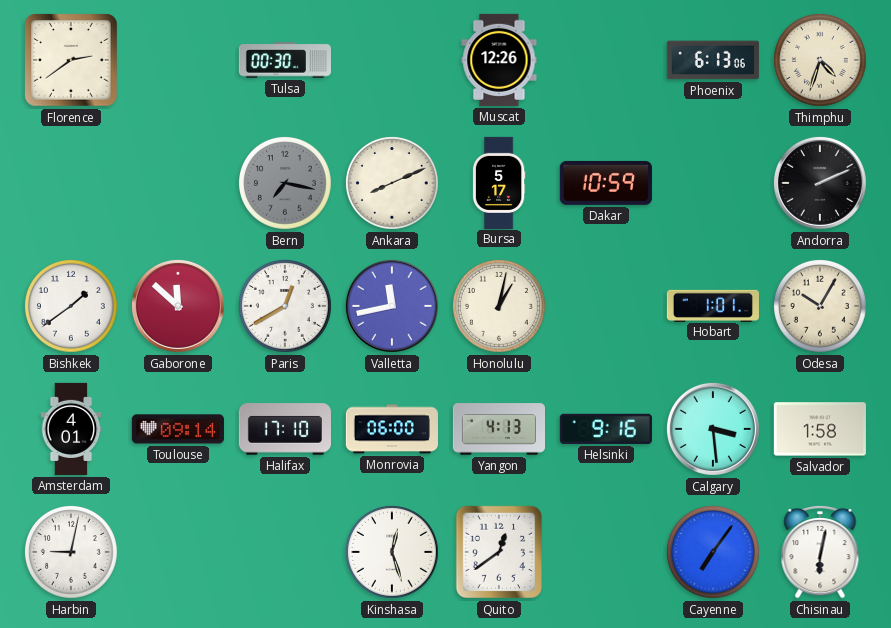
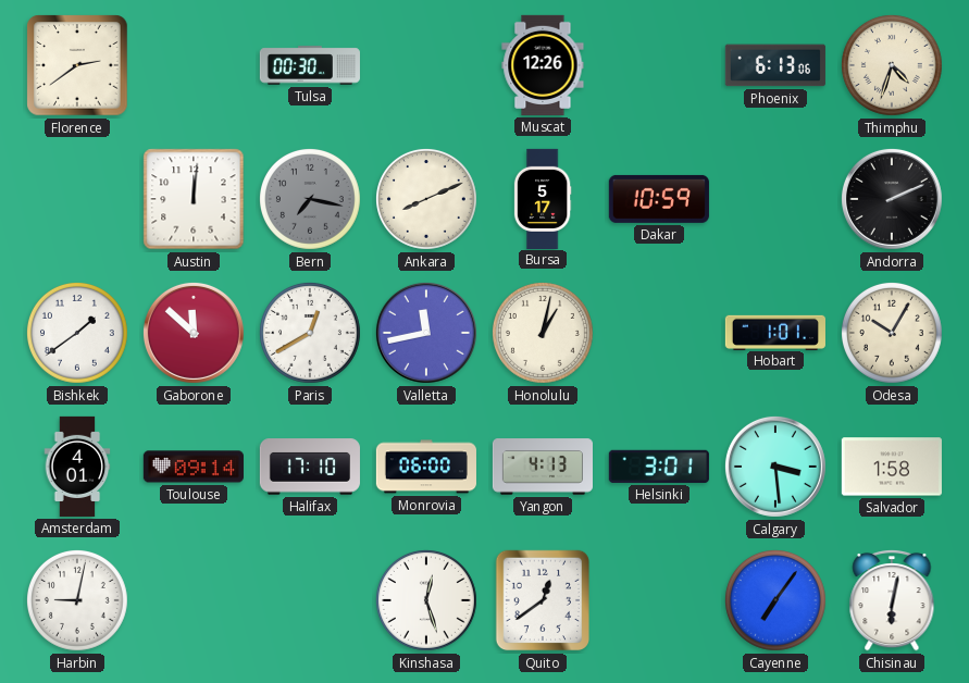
Austin: none -> 12:01
Helsinki: 9:16 -> 3:01
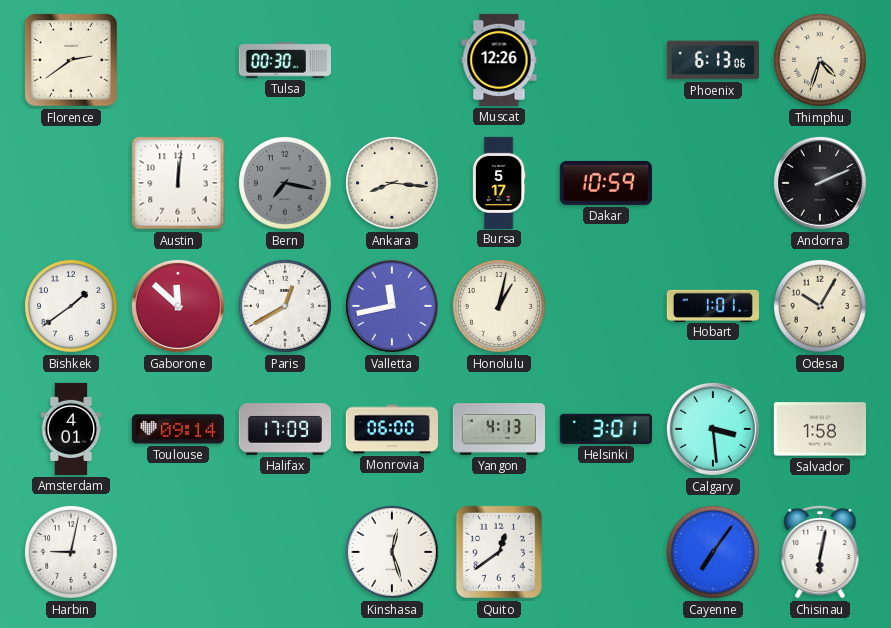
Ankara: 8:11 -> 8:16
Halifax: 17:10 -> 17:09
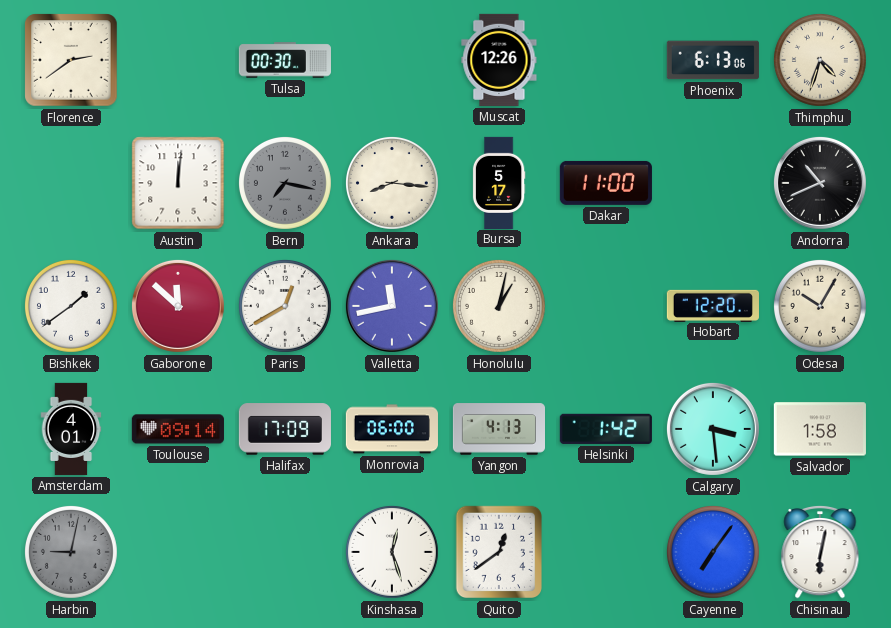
Dakar: 10:59 -> 11:00
Andorra: 2:11 -> 10:41
Hobart: 1:01 -> 12:20
Helsinki: 3:01 -> 1:42
Harbin dial: white -> grey
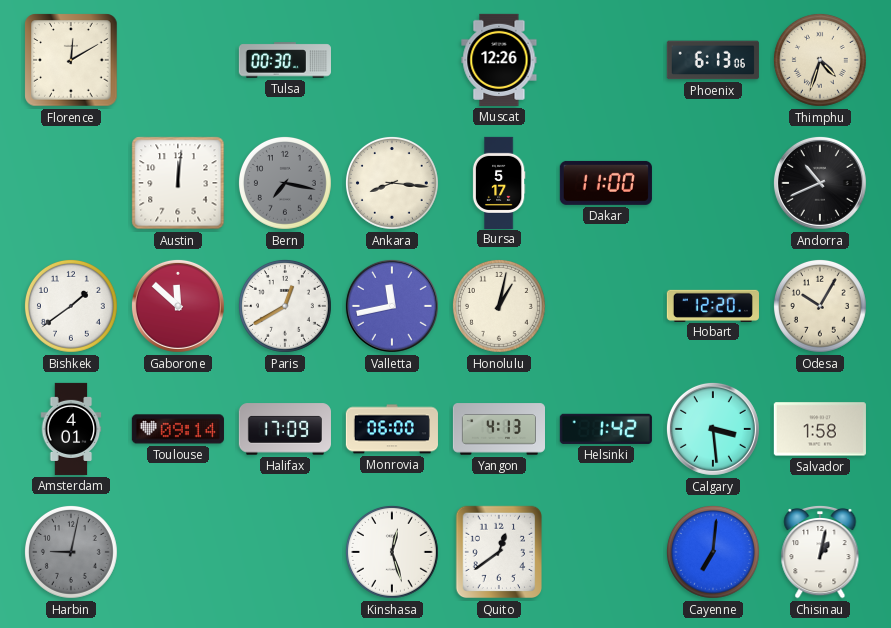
Florence: 2:39 -> 12:10
Cayenne: 7:06 -> 7:01
Chisinau: 6:02 -> 1:02
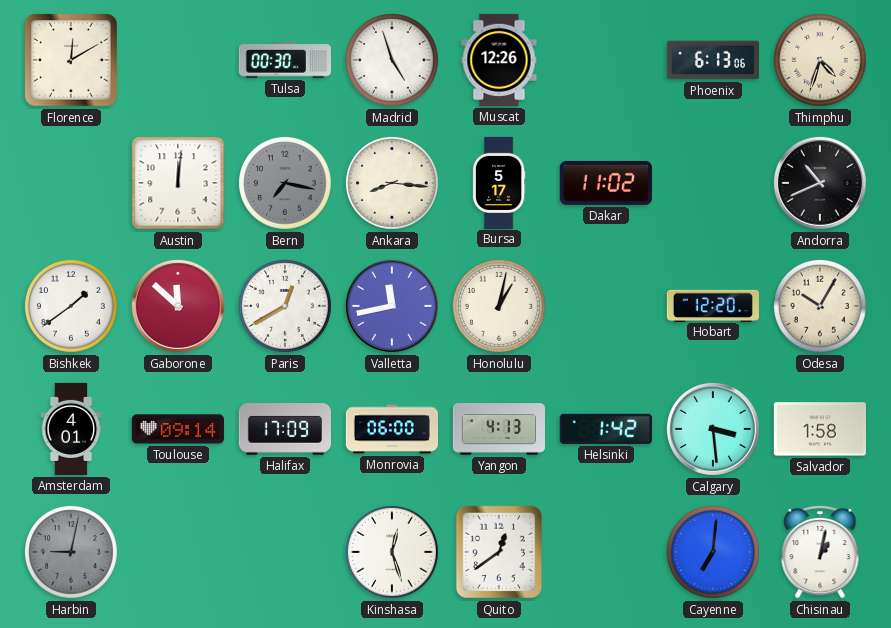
Madrid: none -> 4:57
Dakar: 11:00 -> 11:02
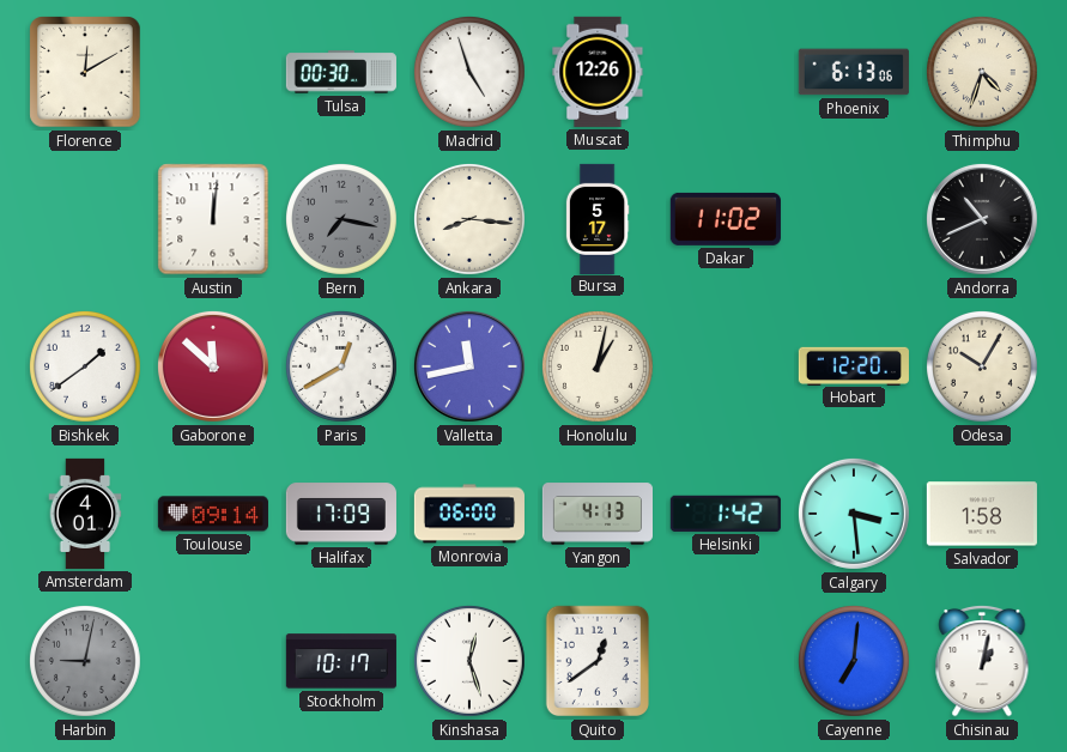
Stockholm: none -> 10:17
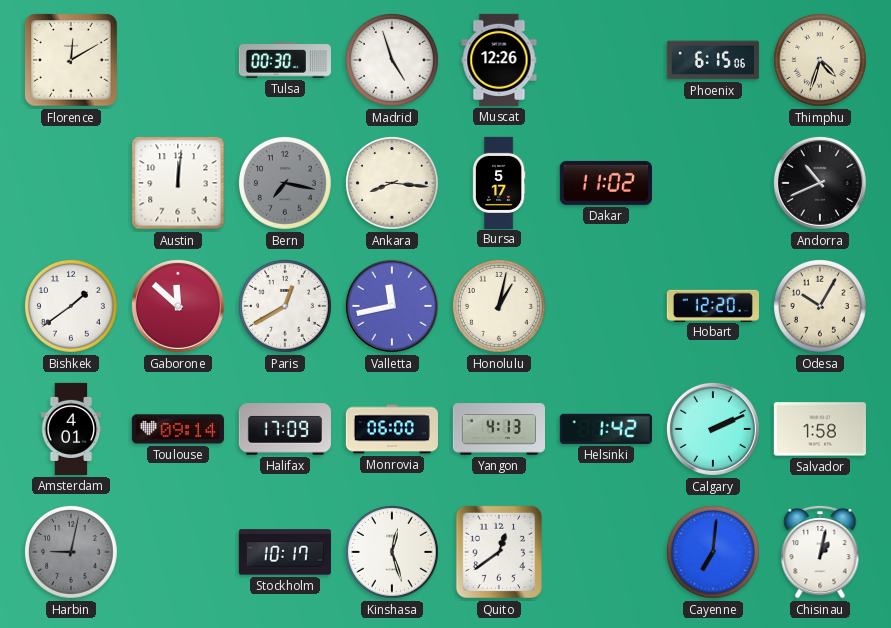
Phoenix: 6:13 -> 6:15
Calgary: 3:29 -> 2:11
